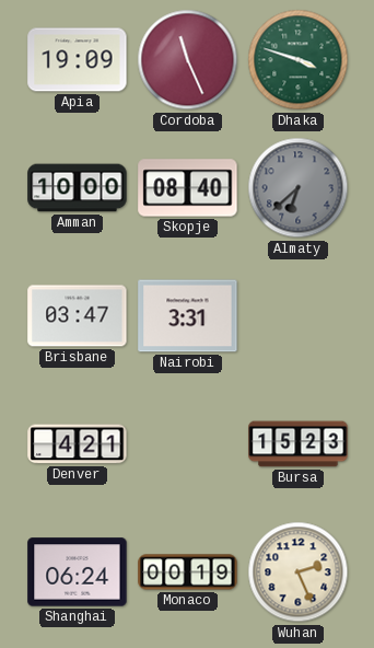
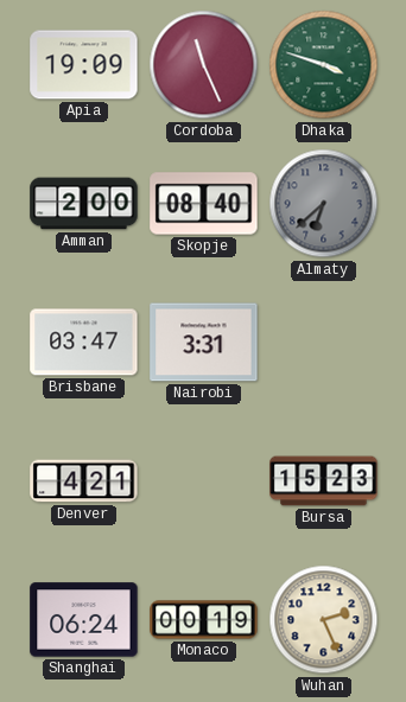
Amman: 10:00 -> 2:00
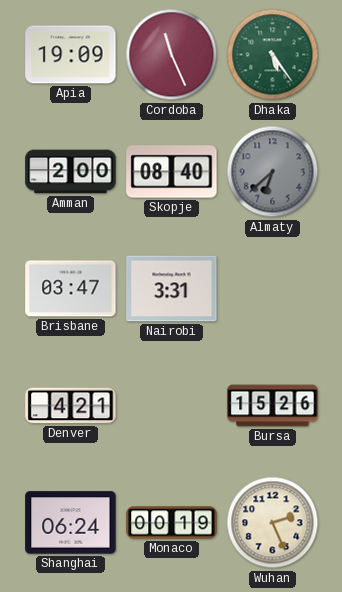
Dhaka: 3:48 -> 5:24
Bursa: 15:23 -> 15:26
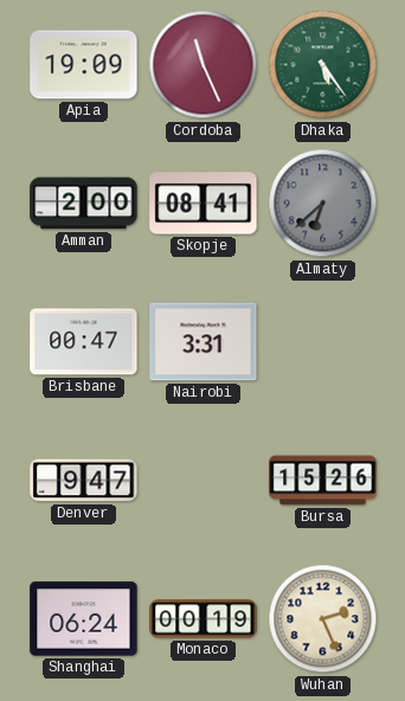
Skopje: 08:40 -> 08:41
Brisbane: 03:47 -> 00:47
Denver: 4:21 -> 9:47
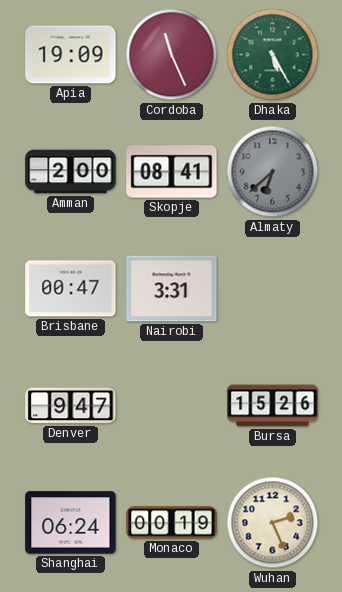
Dhaka: 5:24 -> 5:25
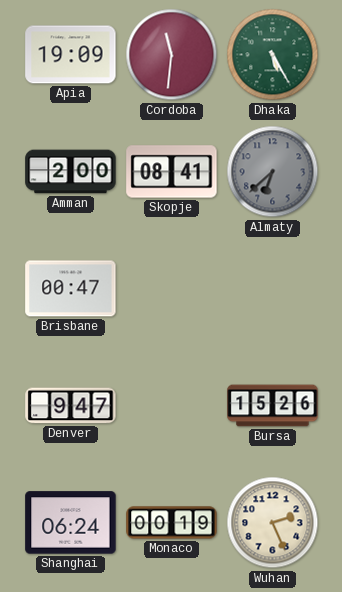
Cordoba: 11:26 -> 11:31
Nairobi: 3:31 -> none
